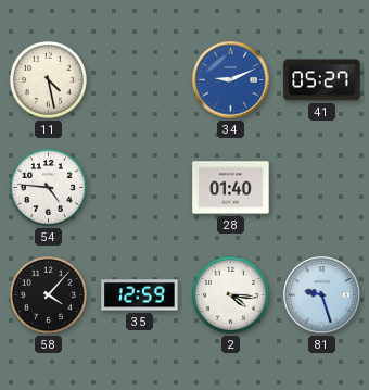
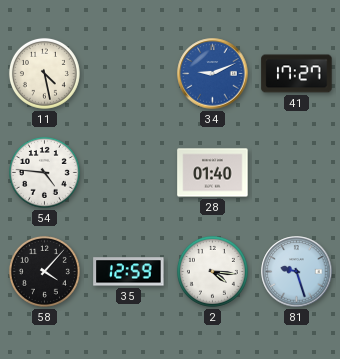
41: 05:27 -> 17:27
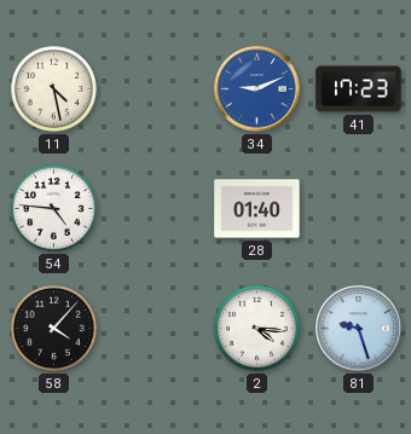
41: 17:27 -> 17:23
35: 12:59 -> none
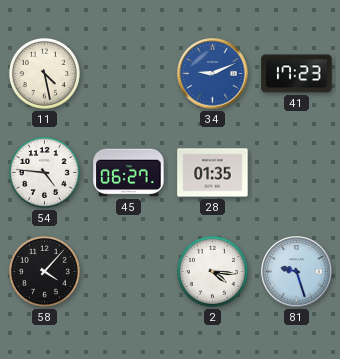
45: none -> 06:27
28: 01:40 -> 01:35
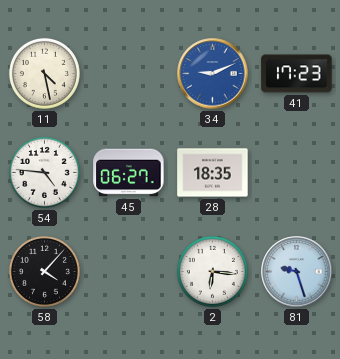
28: 01:35 -> 18:35
2: 4:16 -> 6:16
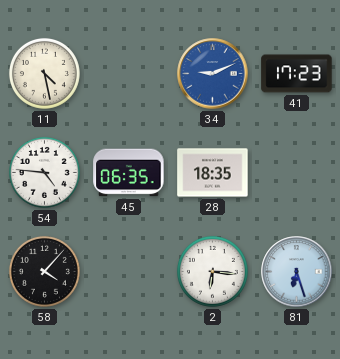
45: 06:27 -> 06:35
81: 9:27 -> 6:27
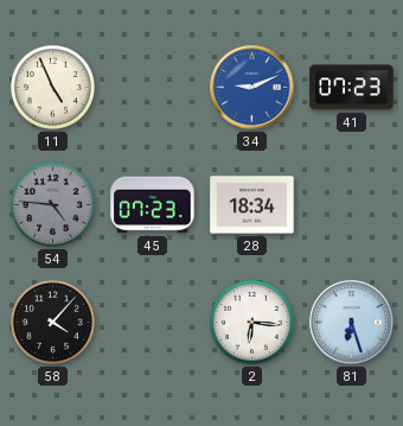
11: 4:28 -> 4:56
41: 17:23 -> 07:23
54 dial: white -> grey
45: 06:35 -> 07:23
28: 18:35 -> 18:34
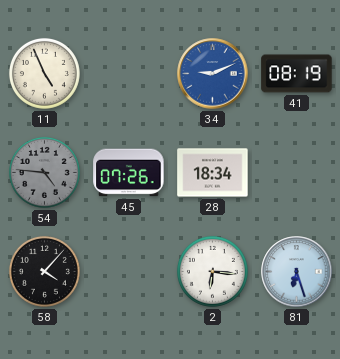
41: 07:23 -> 08:19
45: 07:23 -> 07:26
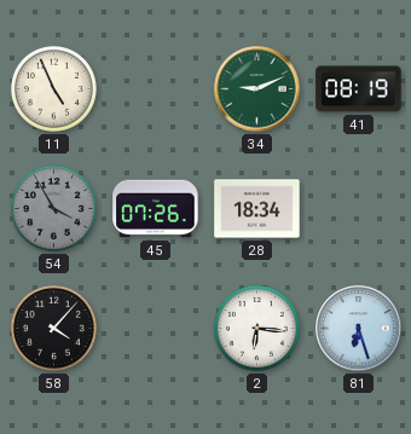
34 dial: blue -> green
54: 4:46 -> 3:55
